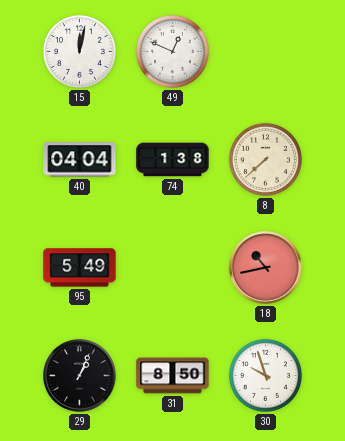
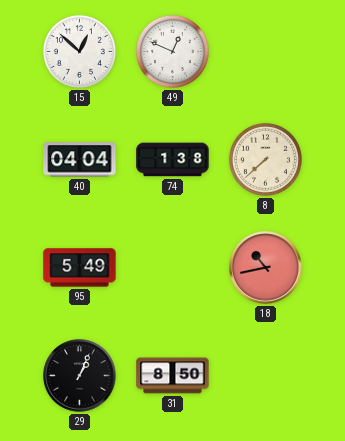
15: 12:02 -> 12:52
30: 9:57 -> none
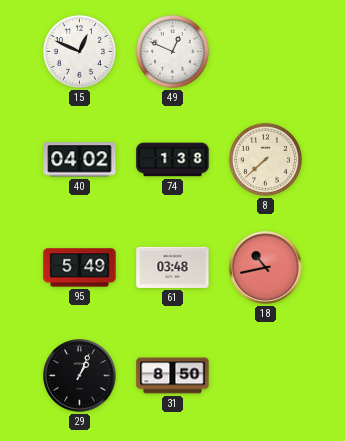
15: 12:52 -> 12:49
40: 04:04 -> 04:02
61: none -> 03:48
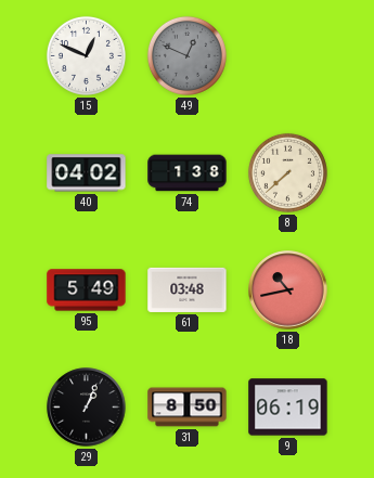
49 dial: white -> grey
9: none -> 06:19
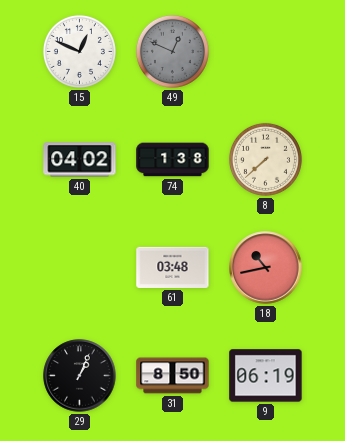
95: 5:49 -> none
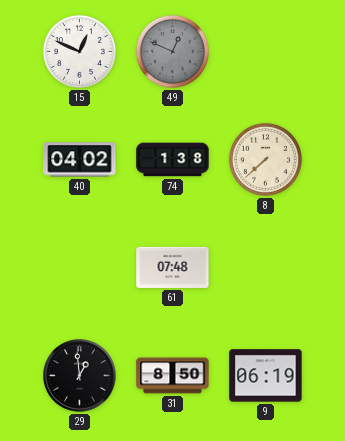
61: 03:48 -> 07:48
18: 10:43 -> none
29: 1:04 -> 12:59
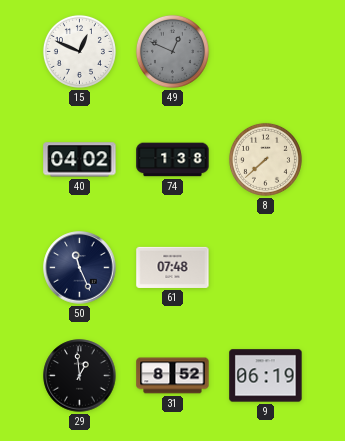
50: none -> 11:26
31: 8:50 -> 8:52
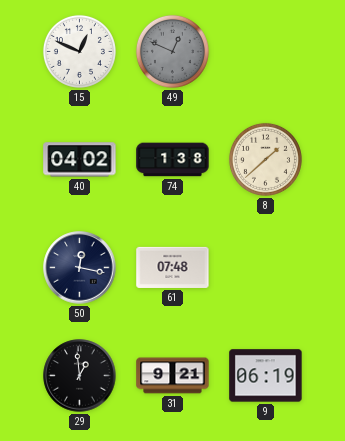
8: 7:38 -> 1:38
50: 11:26 -> 12:17
31: 8:52 -> 9:21
